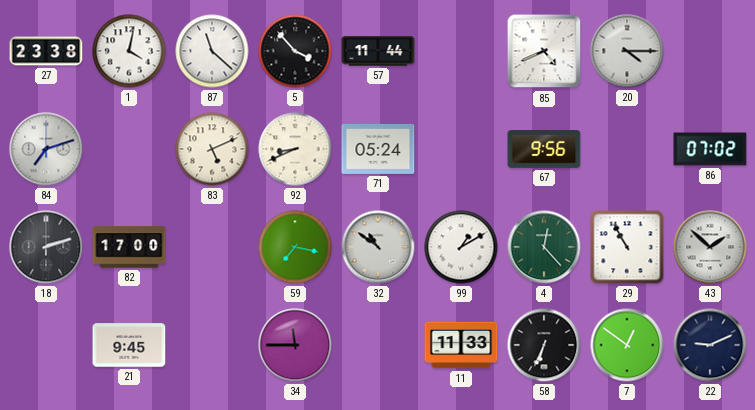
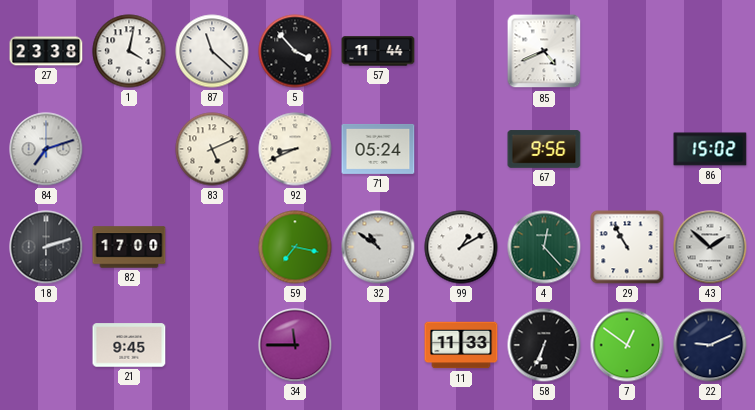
20: 4:15 -> none
86: 07:02 -> 15:02
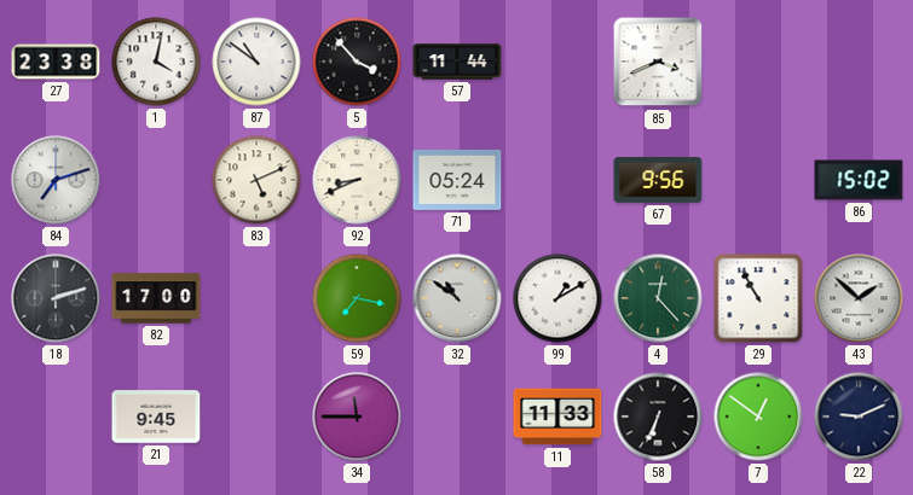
87: 11:22 -> 10:51
85: 4:41 -> 3:41
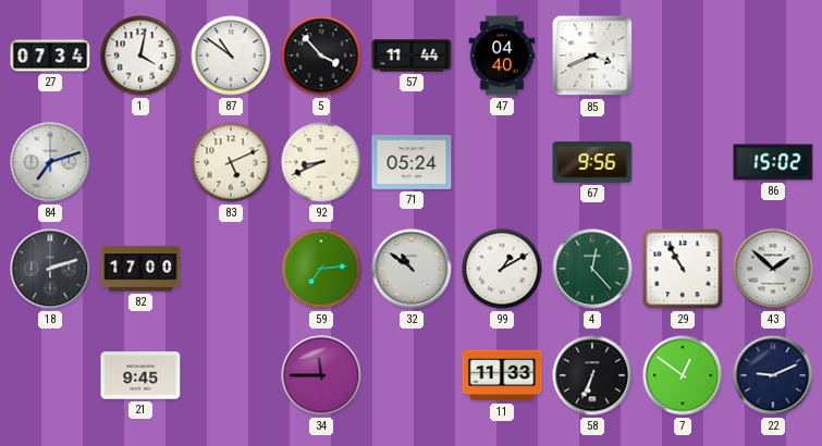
27: 23:38 -> 07:34
47: none -> 04:40
59: 7:17 -> 7:14
